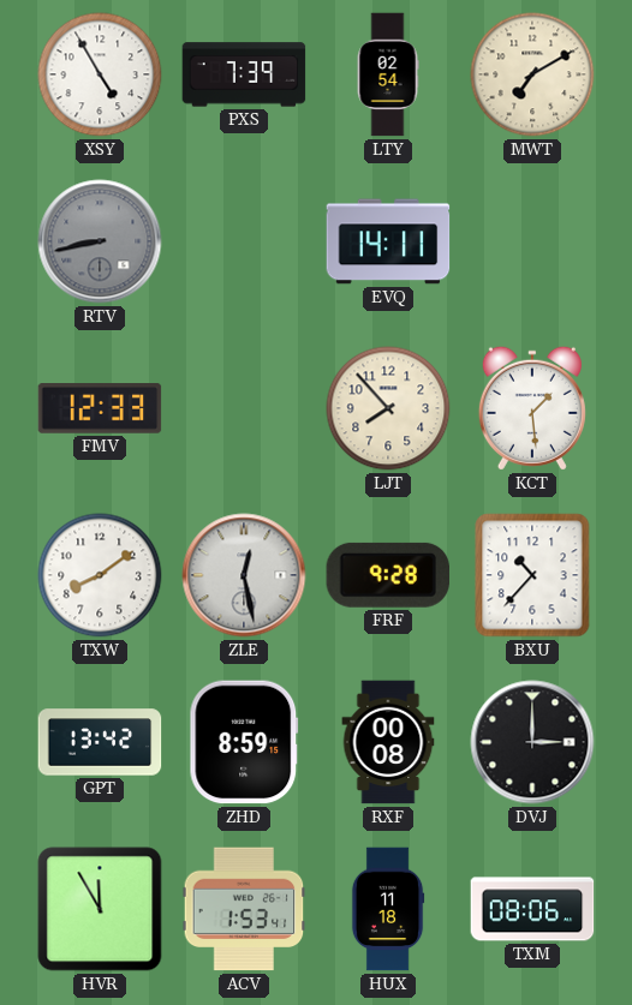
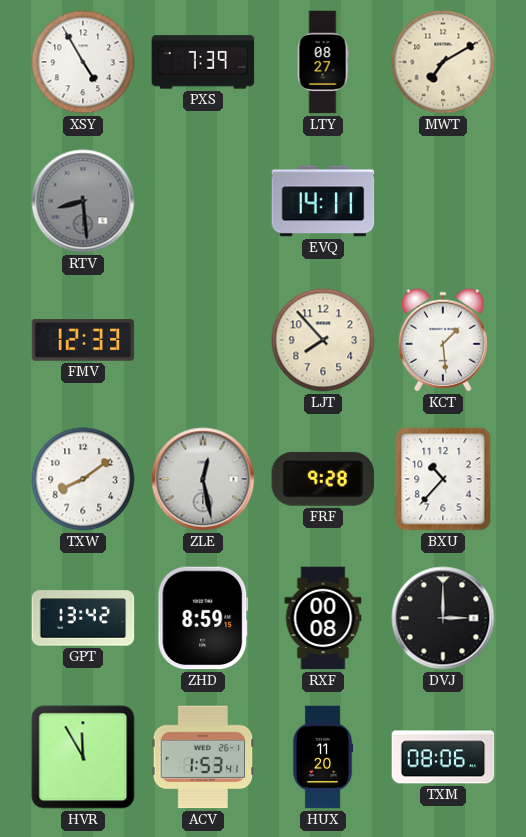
LTY: 02:54 -> 08:27
RTV: 8:43 -> 8:29
HUX: 11:18 -> 11:20
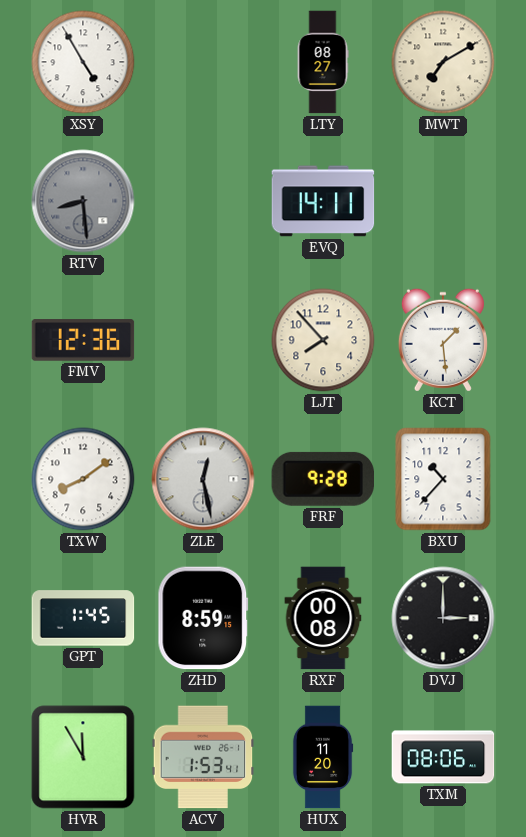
PXS: 7:39 -> none
FMV: 12:33 -> 12:36
GPT: 13:42 -> 1:45
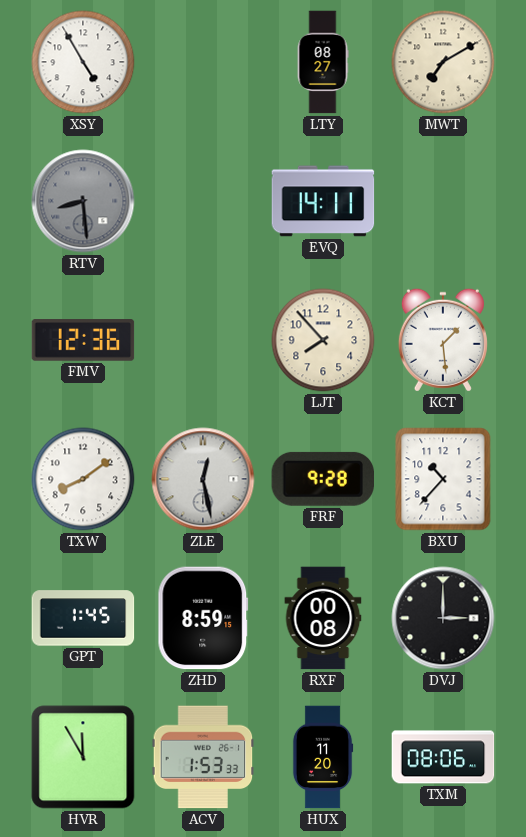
ACV: 1:53:41 -> 1:53:33
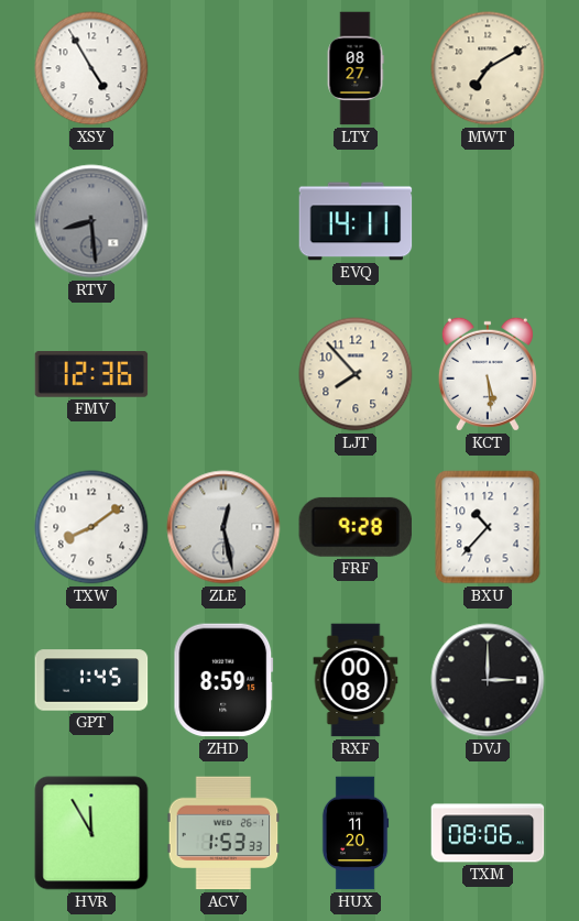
KCT: 1:29 -> 5:29
